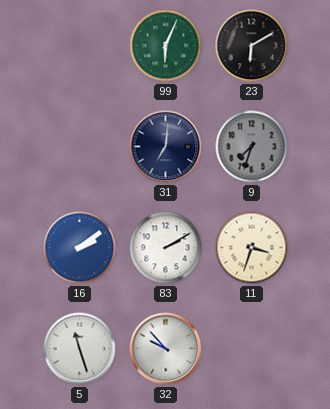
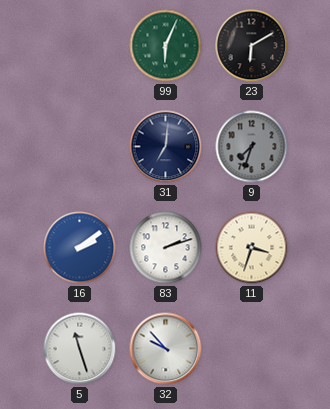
83: 2:10 -> 2:12
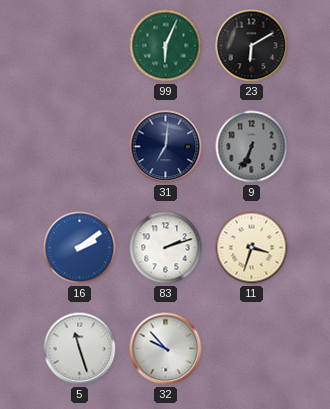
9: 7:33 -> 6:34
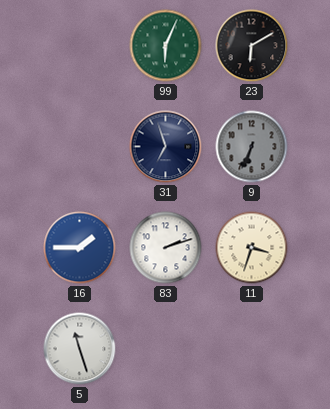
31: 7:01 -> 6:57
16: 2:09 -> 1:45
32: 9:53 -> none
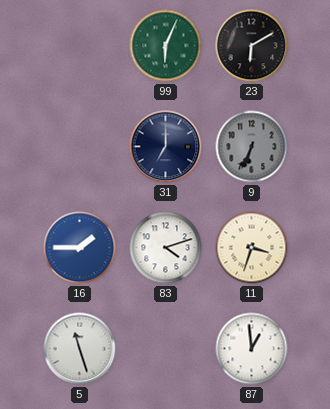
31: 6:57 -> 7:00
83: 2:12 -> 4:12
87: none -> 12:59
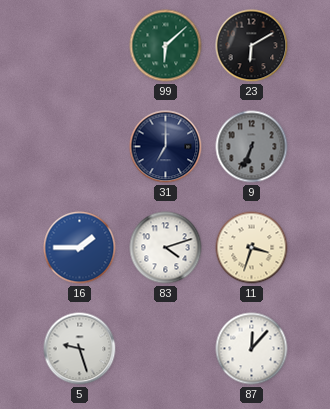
99: 6:04 -> 6:08
5: 11:27 -> 9:27
87: 12:59 -> 12:07
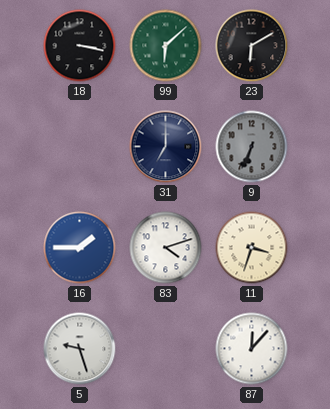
18: none -> 3:17
